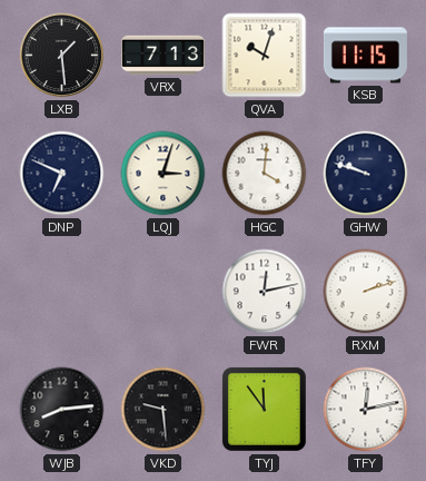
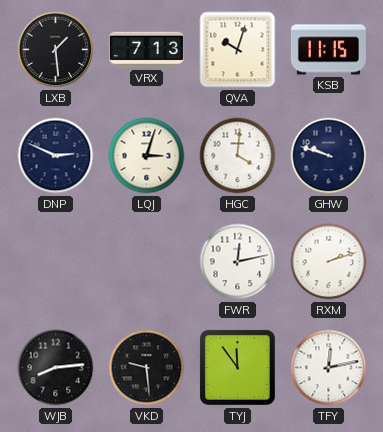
DNP: 6:49 -> 2:49
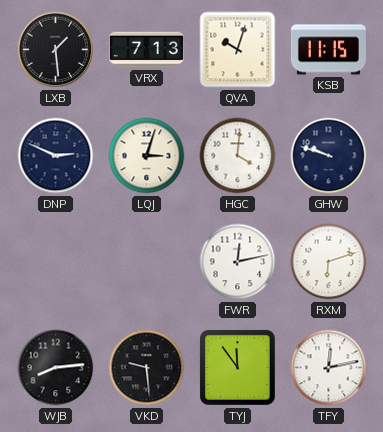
RXM: 2:12 -> 6:12
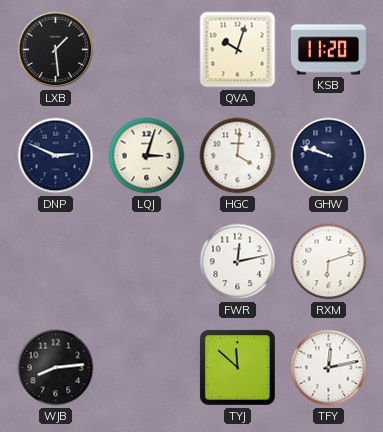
VRX: 7:13 -> none
KSB: 11:15 -> 11:20
VKD: 9:29 -> none
TYJ: 11:54 -> 11:52
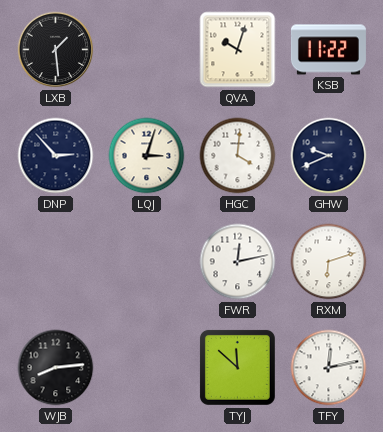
KSB: 11:20 -> 11:22
DNP: 2:49 -> 2:53
GHW: 9:48 -> 9:41
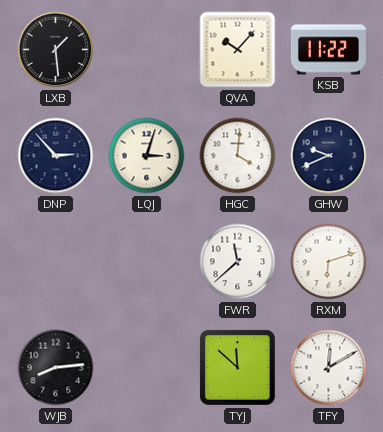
QVA: 10:03 -> 10:07
FWR: 12:13 -> 11:38
TFY: 12:13 -> 12:10
